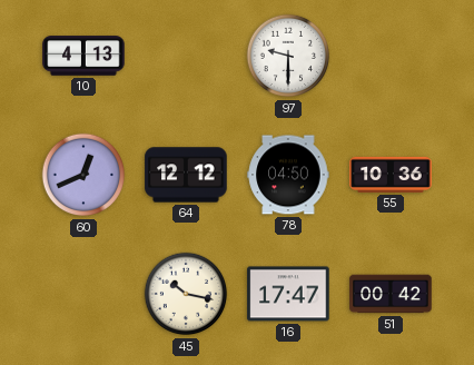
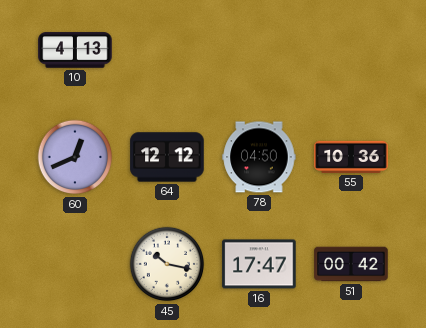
97: 9:30 -> none
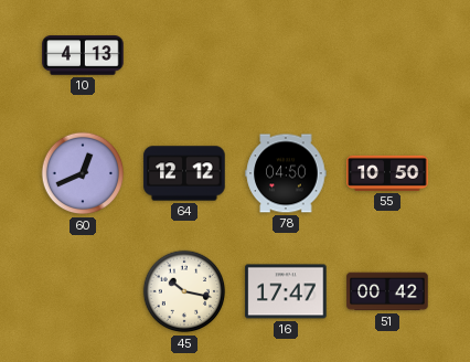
55: 10:36 -> 10:50
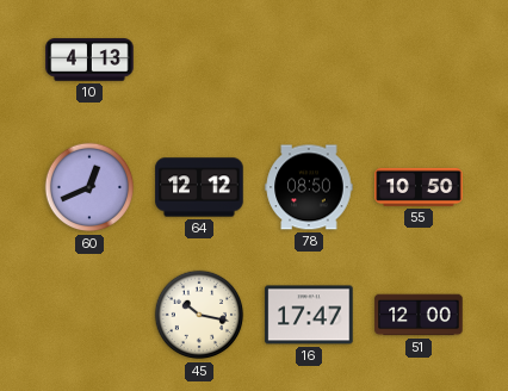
78: 04:50 -> 08:50
51: 00:42 -> 12:00
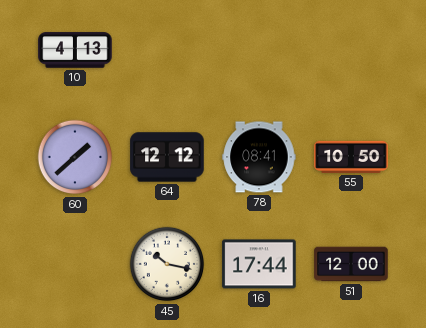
60: 12:41 -> 1:38
78: 08:50 -> 08:41
16: 17:47 -> 17:44
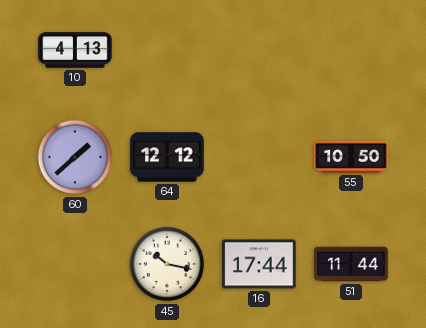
78: 08:41 -> none
51: 12:00 -> 11:44
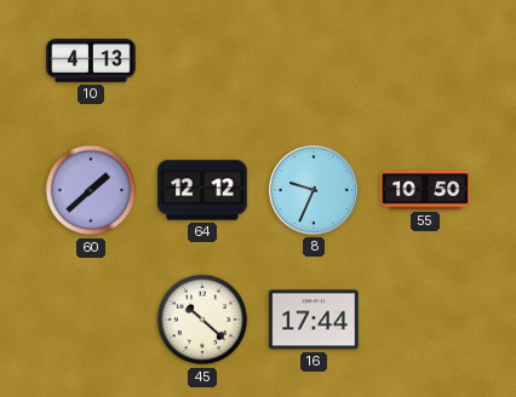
8: none -> 9:34
45: 10:17 -> 10:22
51: 11:44 -> none
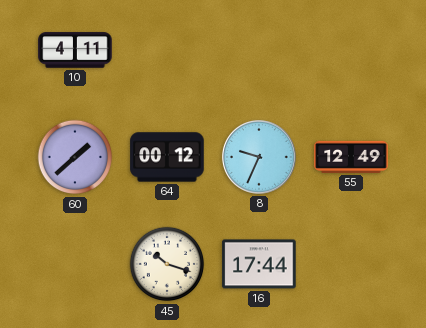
10: 4:13 -> 4:11
64: 12:12 -> 00:12
55: 10:50 -> 12:49
45: 10:22 -> 10:18
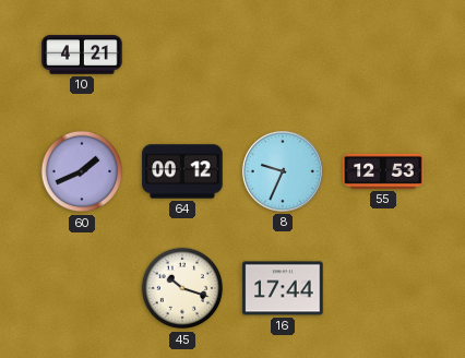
10: 4:11 -> 4:21
60: 1:38 -> 1:41
55: 12:49 -> 12:53
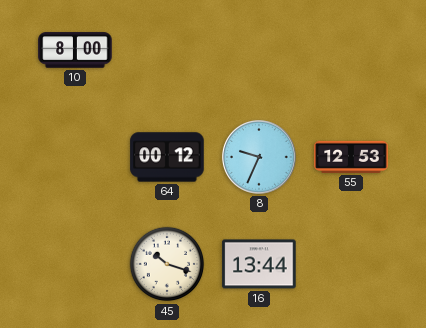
10: 4:21 -> 8:00
60: 1:41 -> none
16: 17:44 -> 13:44
